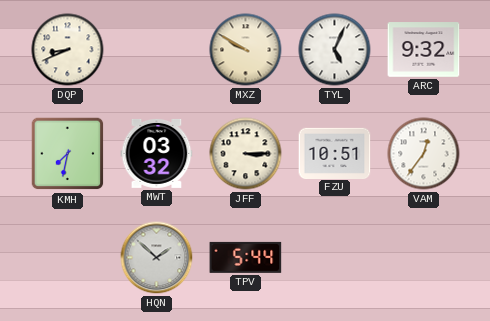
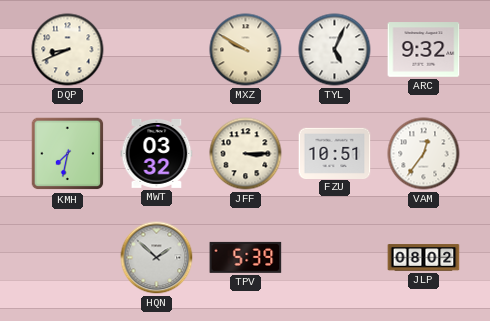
TPV: 5:44 -> 5:39
JLP: none -> 08:02
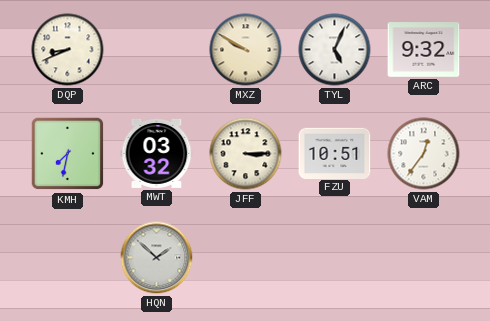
TPV: 5:39 -> none
JLP: 08:02 -> none
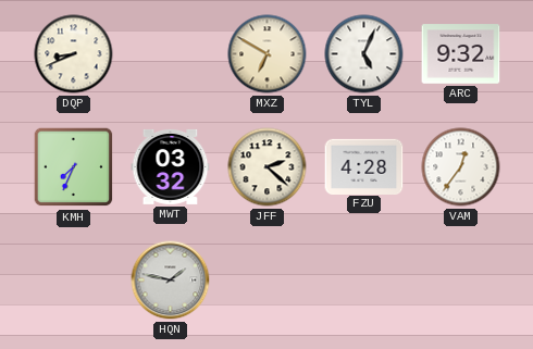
MXZ: 9:50 -> 6:50
KMH: 7:32 -> 7:34
JFF: 3:15 -> 2:22
FZU: 10:51 -> 4:28
HQN: 1:52 -> 1:47
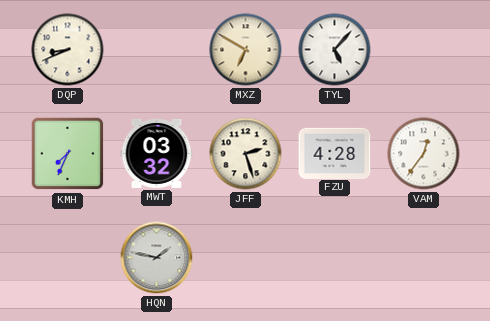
TYL: 5:04 -> 5:07
ARC: 9:32 -> none
JFF: 2:22 -> 2:27
